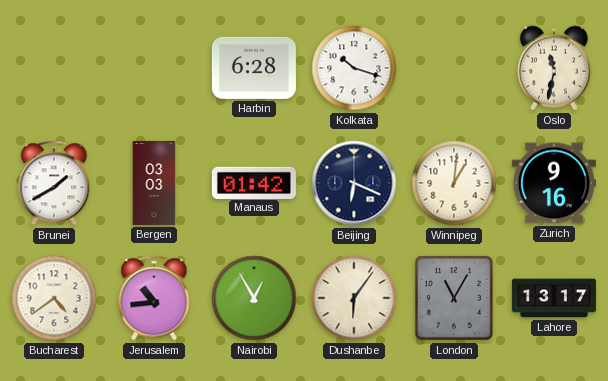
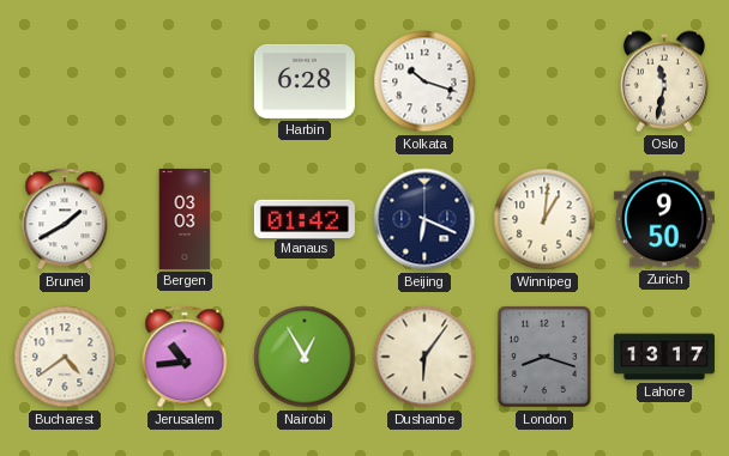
Zurich: 9:16 -> 9:50
London: 11:05 -> 8:18
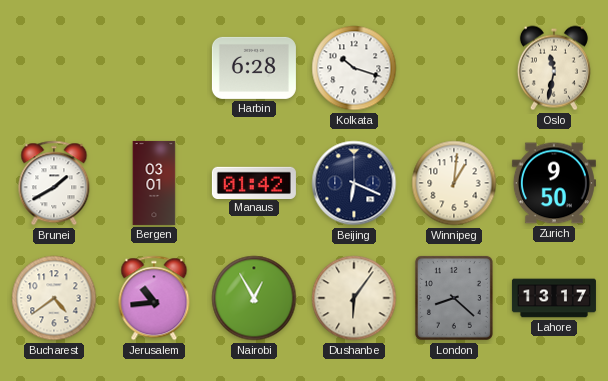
Bergen: 03:03 -> 03:01
London: 8:18 -> 8:22
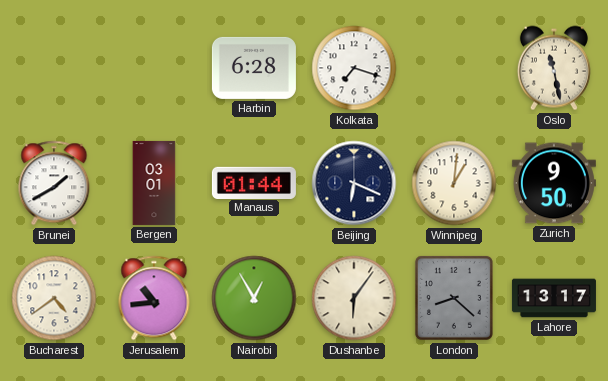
Kolkata: 10:18 -> 7:18
Oslo: 11:32 -> 11:28
Manaus: 01:42 -> 01:44
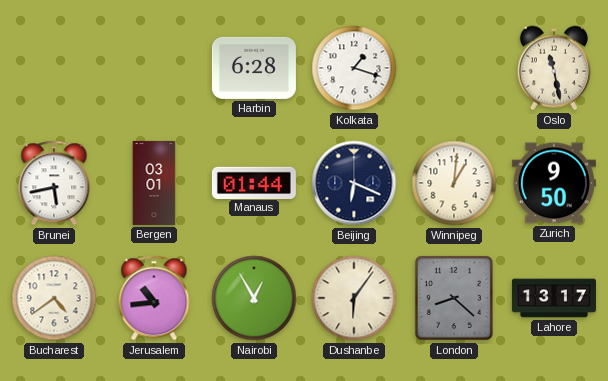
Kolkata: 7:18 -> 1:18
Brunei: 1:40 -> 5:43
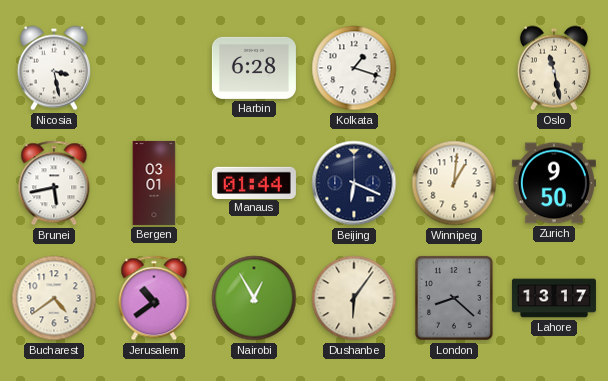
Nicosia: none -> 3:28
Jerusalem: 10:44 -> 10:39
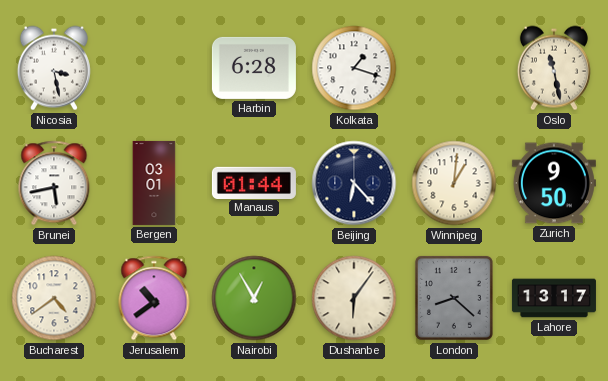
Beijing: 6:19 -> 6:23
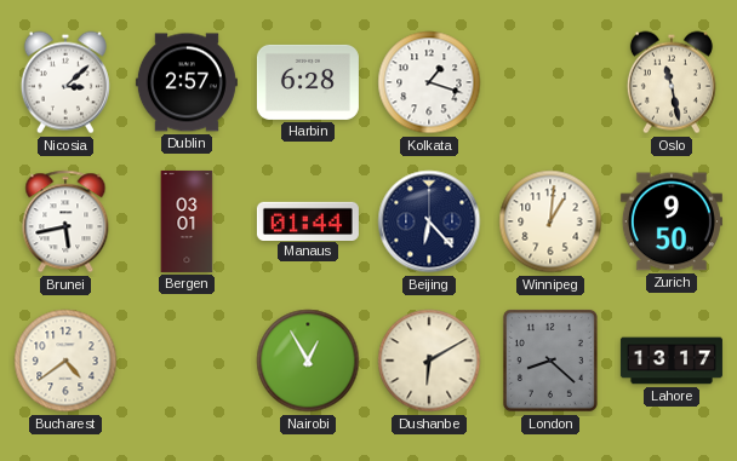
Nicosia: 3:28 -> 3:08
Dublin: none -> 2:57
Jerusalem: 10:39 -> none
Dushanbe: 6:06 -> 6:10
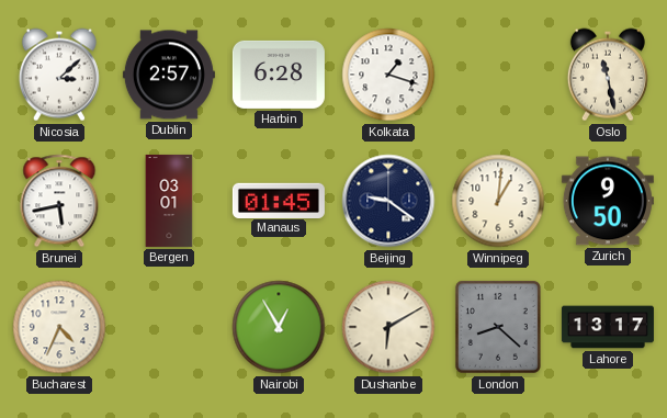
Manaus: 01:44 -> 01:45
Beijing: 6:23 -> 9:21
Bucharest: 4:39 -> 4:34
